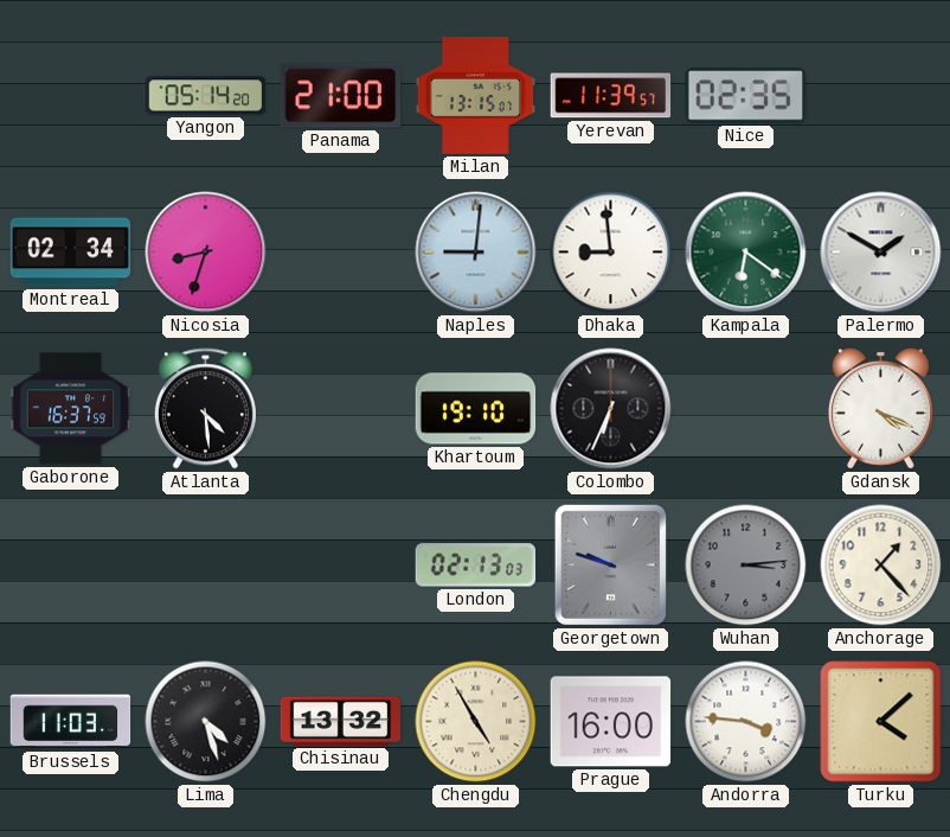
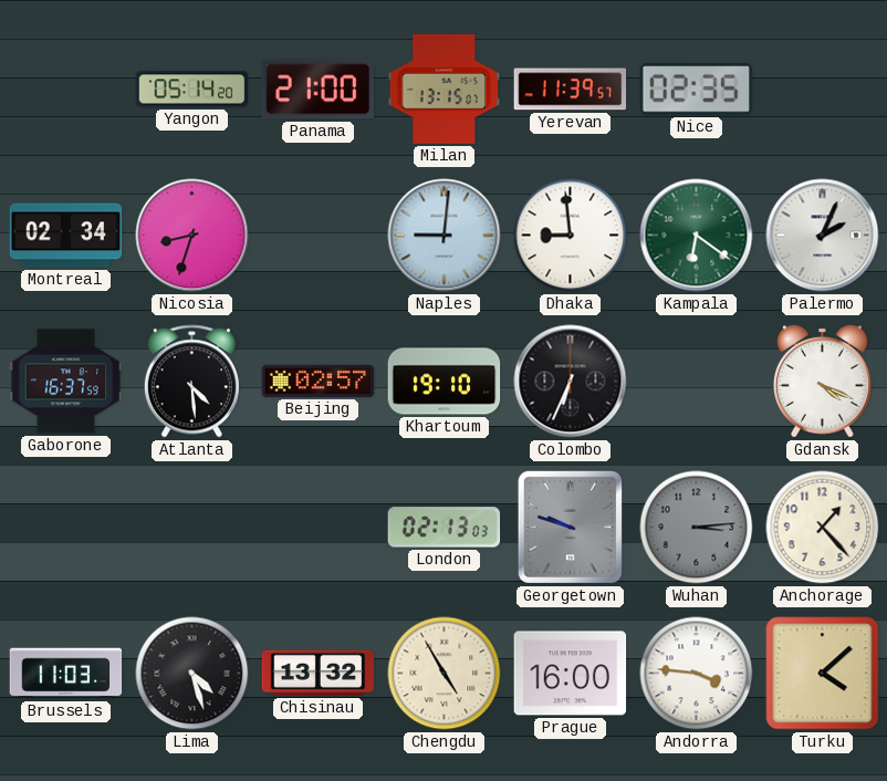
Palermo: 1:50 -> 2:04
Beijing: none -> 02:57
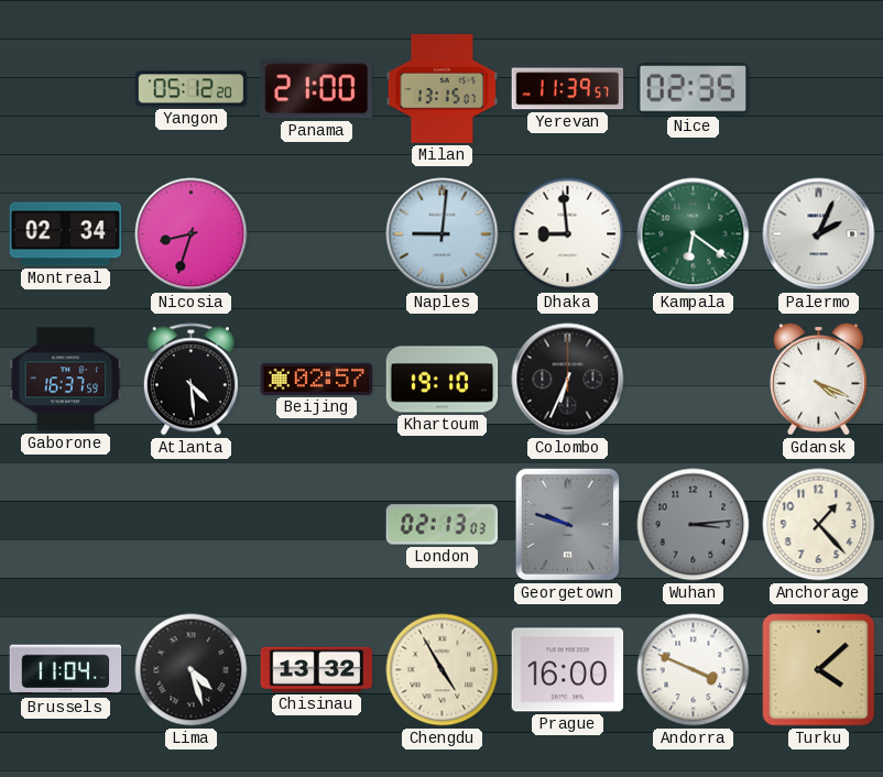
Yangon: 05:14 -> 05:12
Brussels: 11:03 -> 11:04
Andorra: 3:46 -> 3:49
